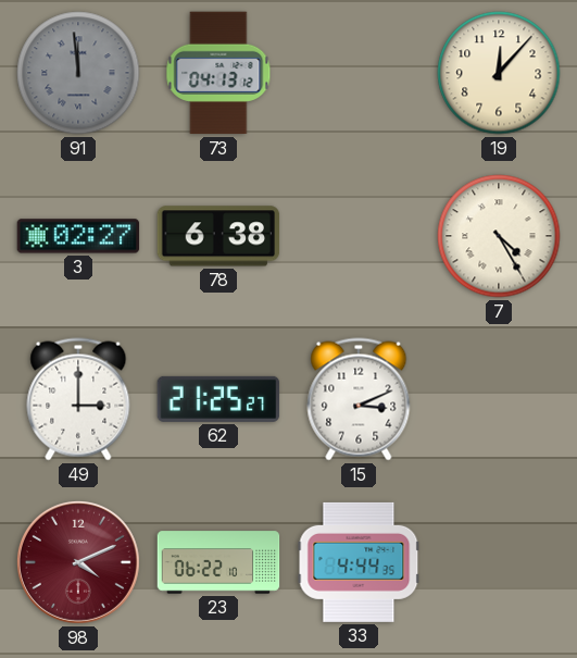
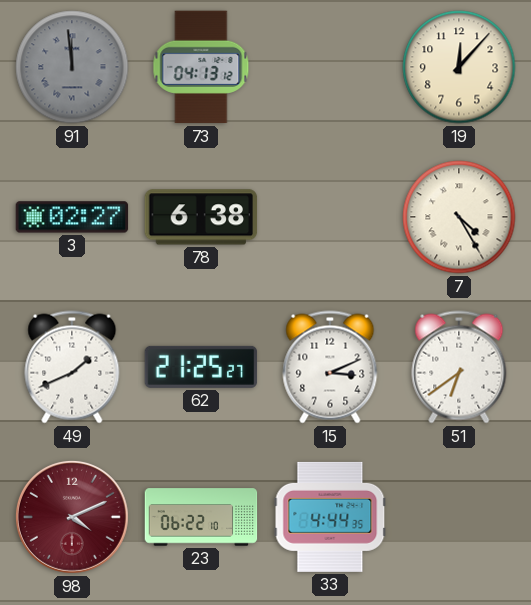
49: 3:00 -> 1:41
51: none -> 6:39
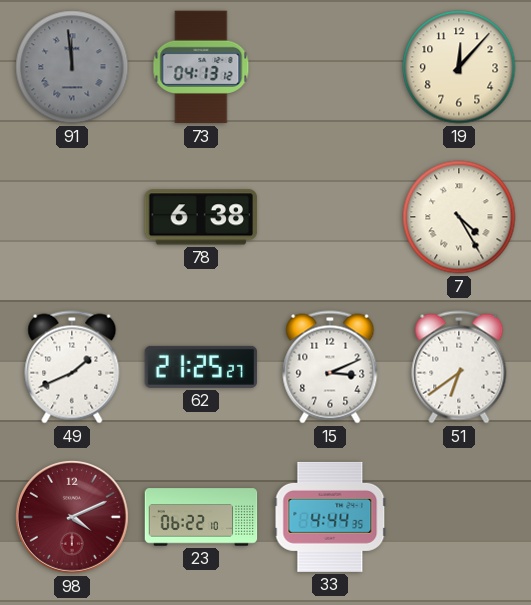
3: 02:27 -> none
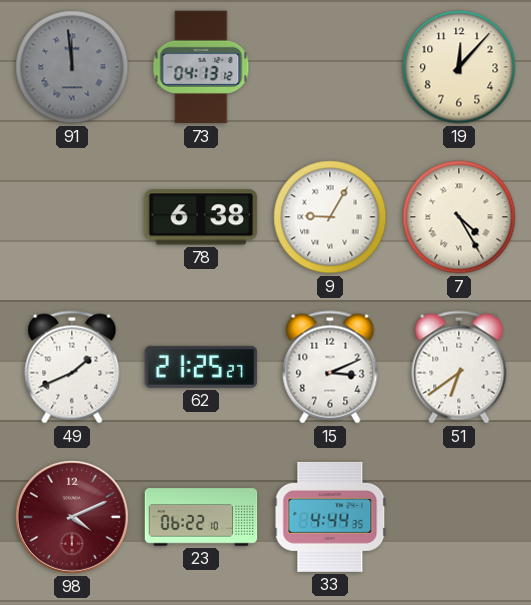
9: none -> 9:05
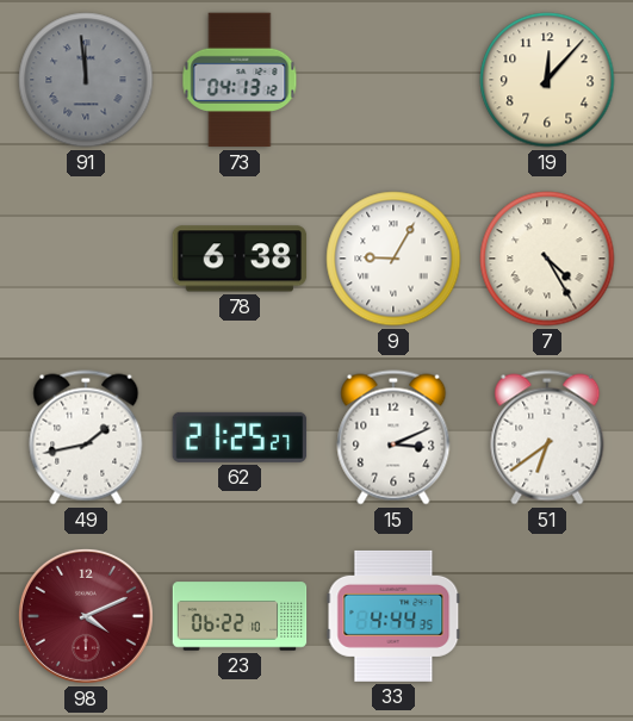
49: 1:41 -> 1:43
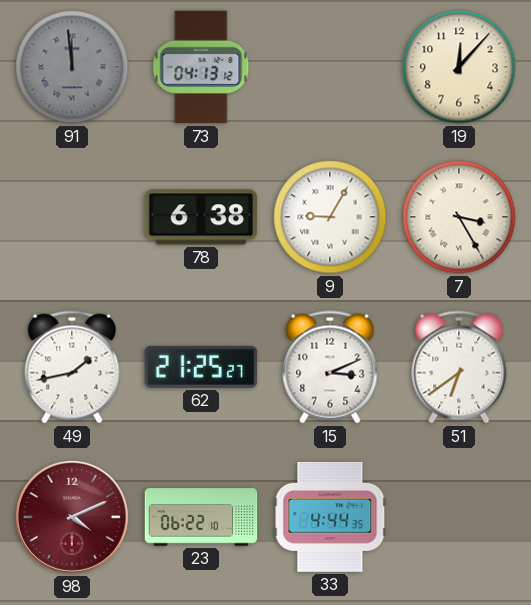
7: 4:25 -> 3:25
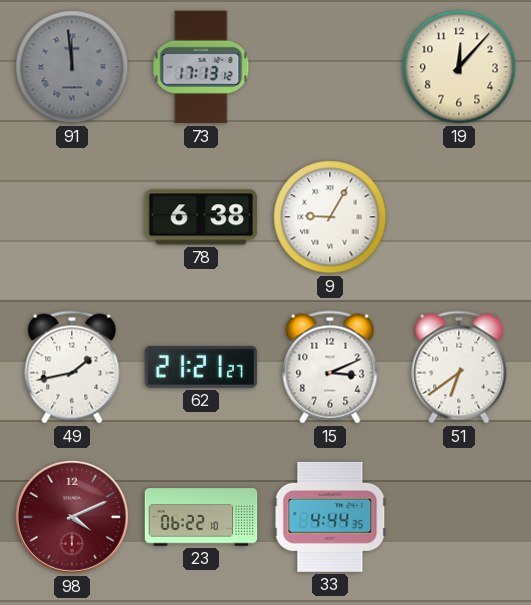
73: 04:13 -> 17:13
7: 3:25 -> none
62: 21:25 -> 21:21
